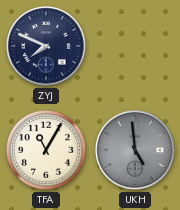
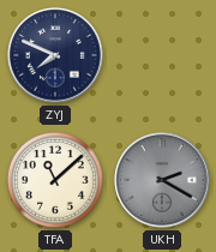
TFA: 11:05 -> 11:08
UKH: 4:59 -> 2:20
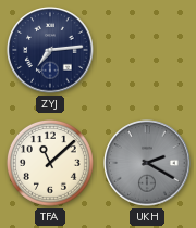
ZYJ: 7:49 -> 7:14
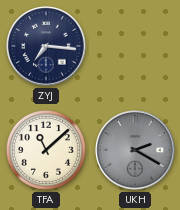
ZYJ: 7:14 -> 7:16
